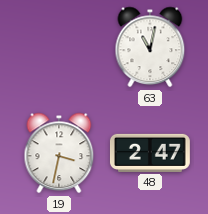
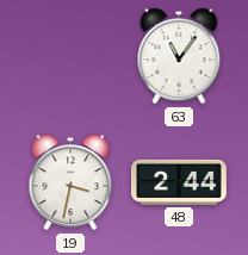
63: 11:02 -> 11:06
48: 2:47 -> 2:44
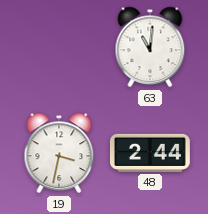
63: 11:06 -> 11:01
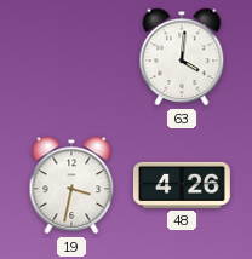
63: 11:01 -> 4:01
48: 2:44 -> 4:26
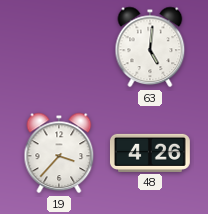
63: 4:01 -> 5:01
19: 3:32 -> 3:37
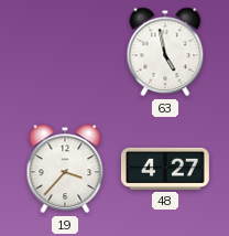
63: 5:01 -> 4:58
48: 4:26 -> 4:27
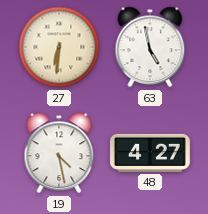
27: none -> 6:31
19: 3:37 -> 4:28
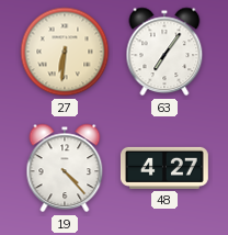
63: 4:58 -> 7:06
19: 4:28 -> 4:23
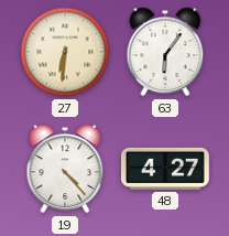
63: 7:06 -> 6:06
